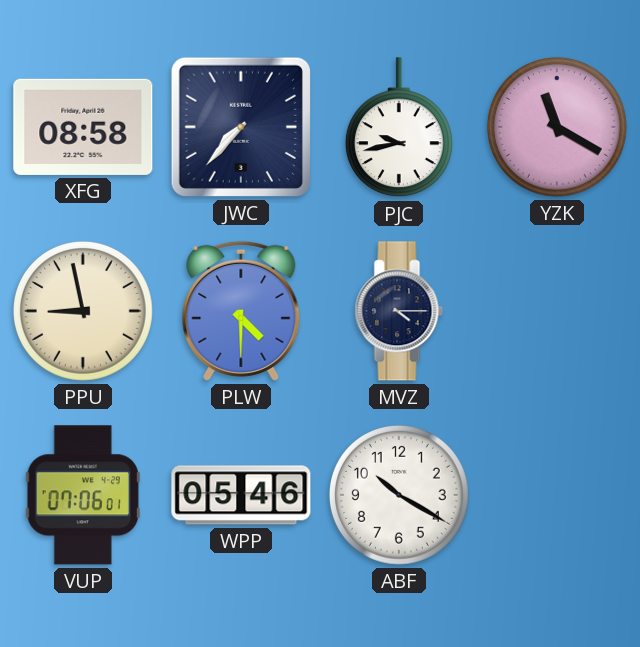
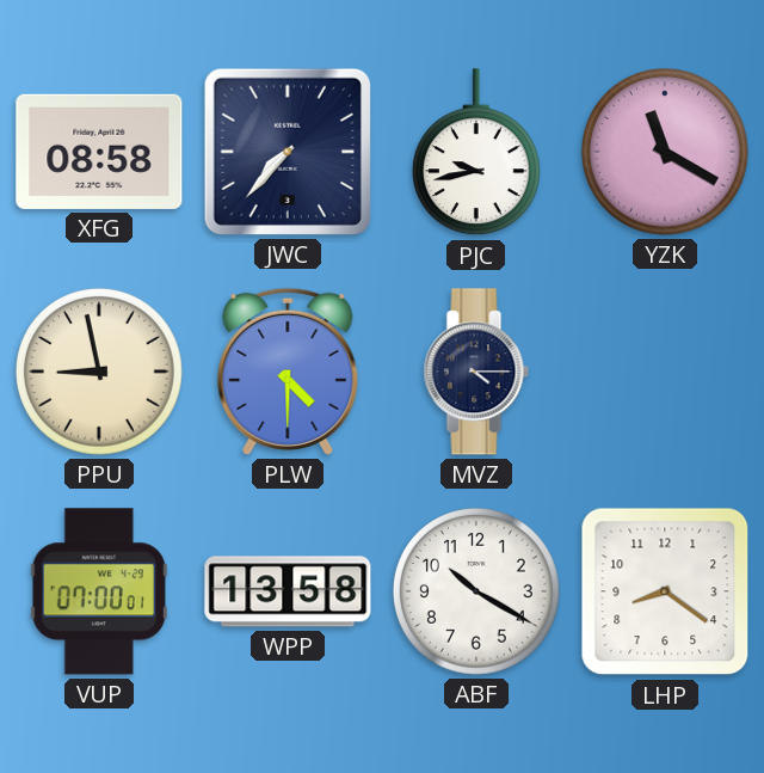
VUP: 07:06 -> 07:00
WPP: 05:46 -> 13:58
LHP: none -> 8:21
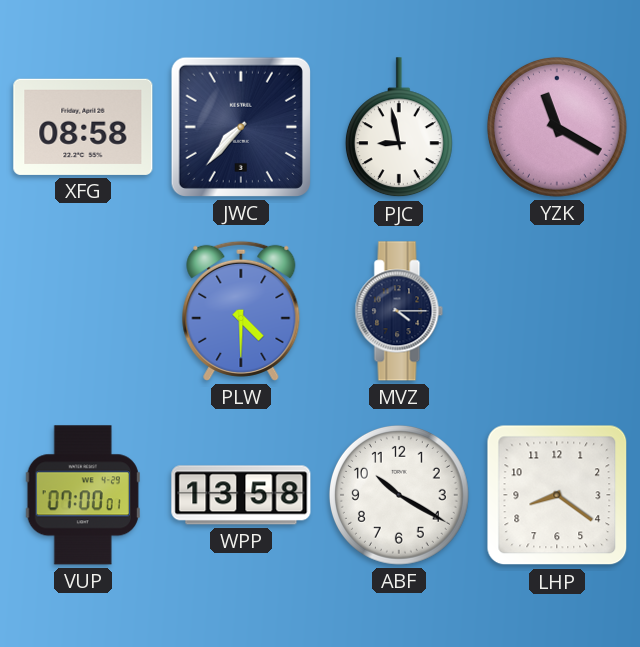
PJC: 9:43 -> 8:58
PPU: 8:58 -> none
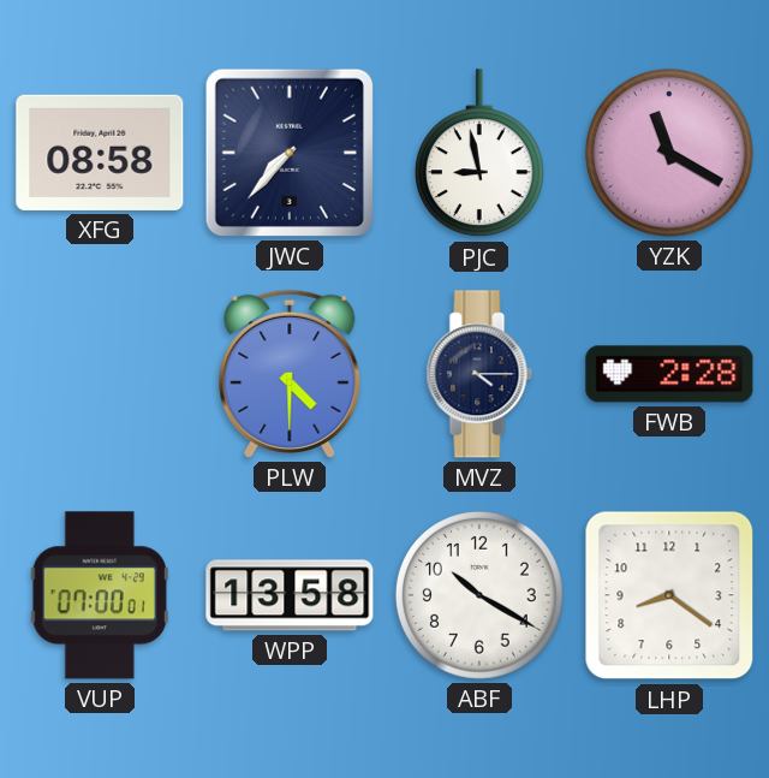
FWB: none -> 2:28
